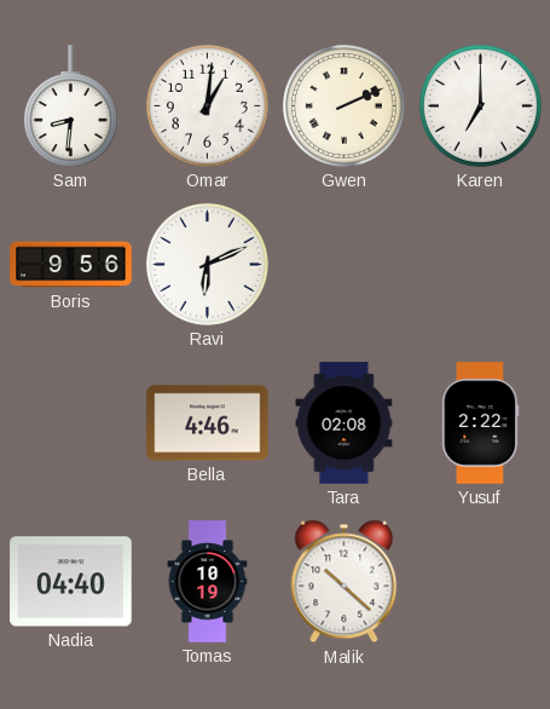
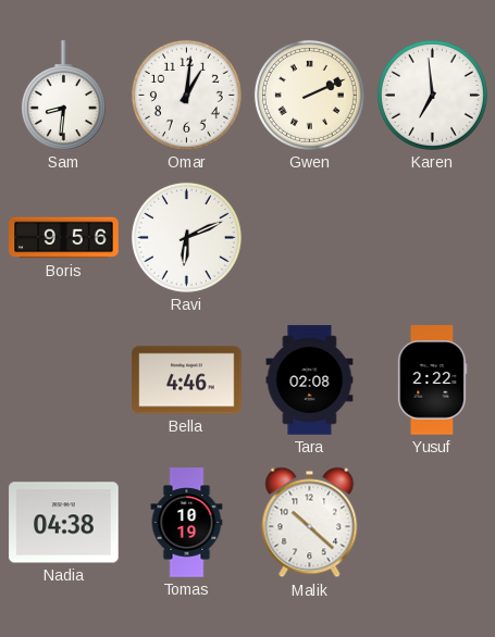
Karen: 7:00 -> 6:59
Nadia: 04:40 -> 04:38
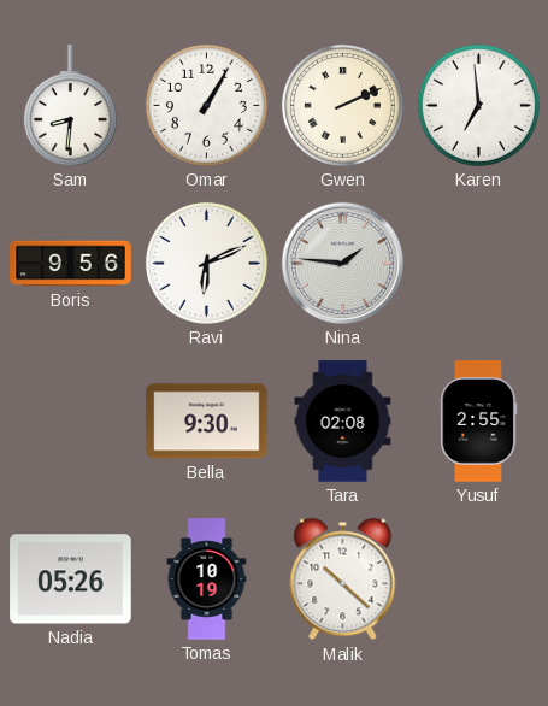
Omar: 1:01 -> 1:05
Nina: none -> 1:46
Bella: 4:46 -> 9:30
Yusuf: 2:22 -> 2:55
Nadia: 04:38 -> 05:26
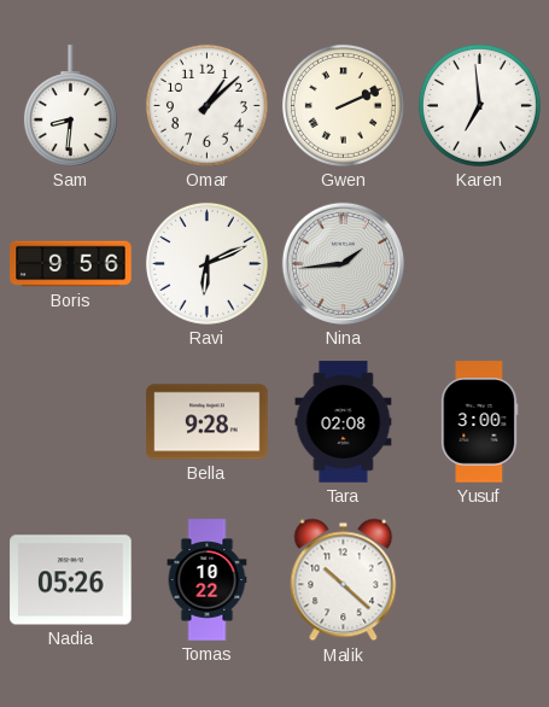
Omar: 1:05 -> 1:08
Nina: 1:46 -> 1:44
Bella: 9:30 -> 9:28
Yusuf: 2:55 -> 3:00
Tomas: 10:19 -> 10:22
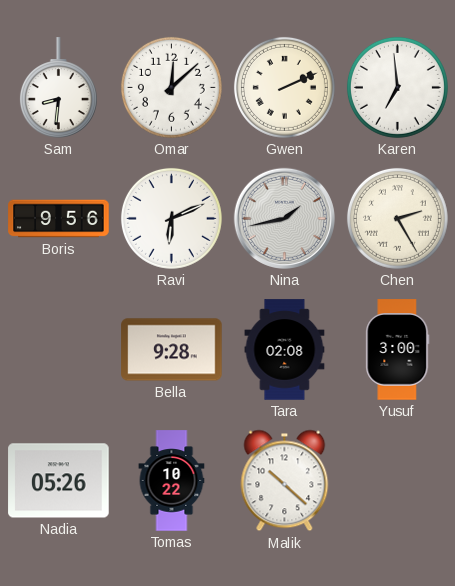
Omar: 1:08 -> 12:08
Nina: 1:44 -> 1:43
Chen: none -> 2:25
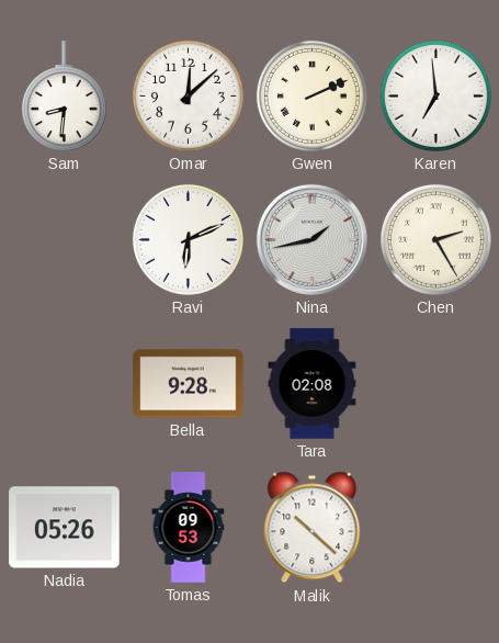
Boris: 9:56 -> none
Yusuf: 3:00 -> none
Tomas: 10:22 -> 09:53
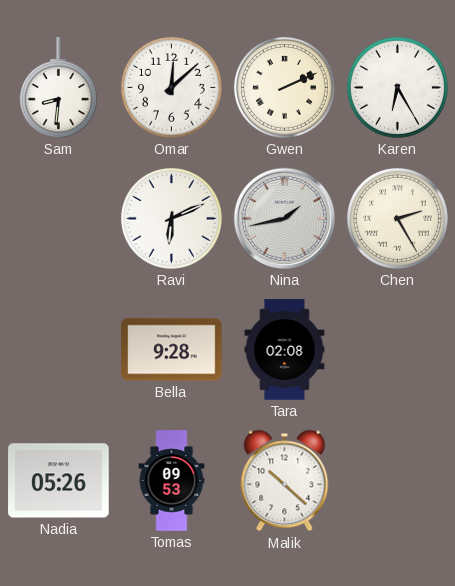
Karen: 6:59 -> 6:25
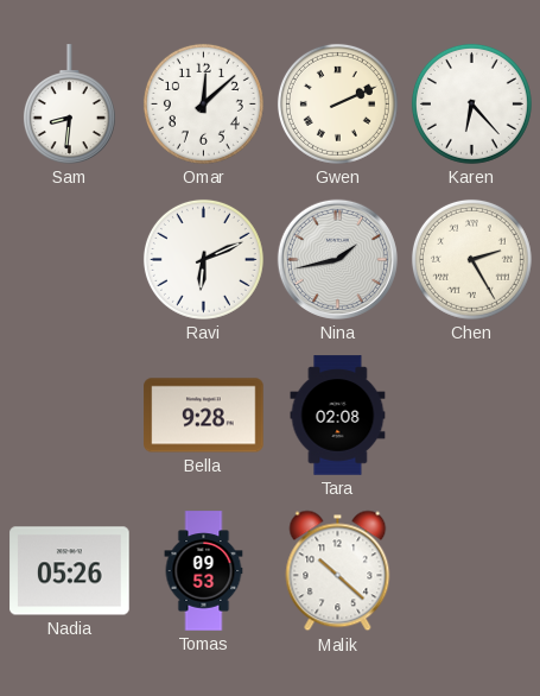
Karen: 6:25 -> 6:23
